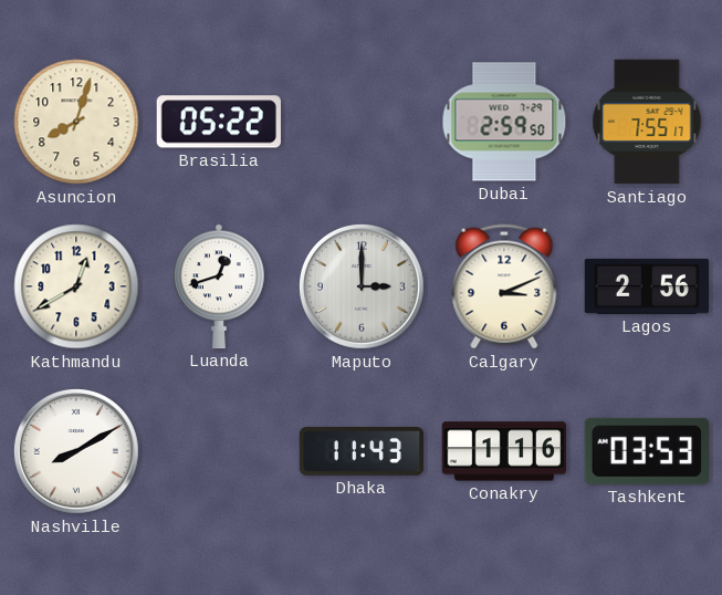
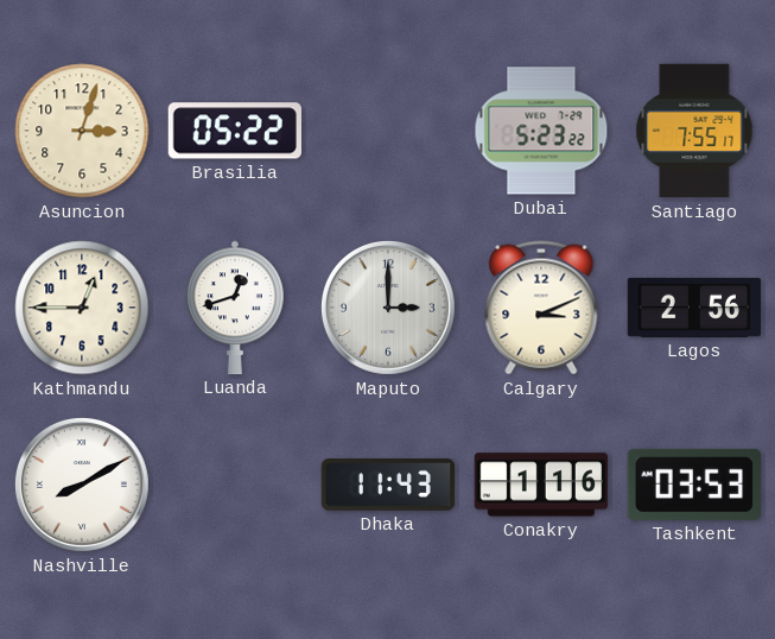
Asuncion: 8:03 -> 3:03
Dubai: 2:59 -> 5:23
Kathmandu: 12:40 -> 12:45
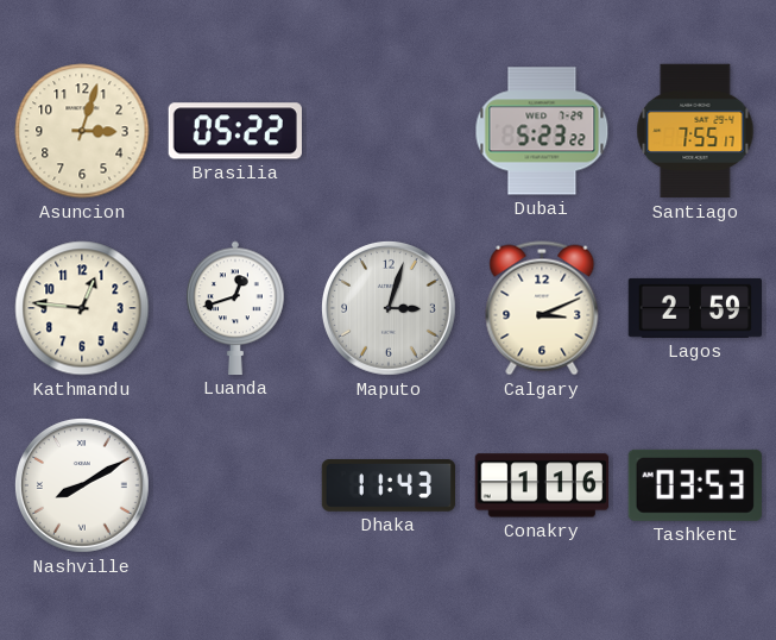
Kathmandu: 12:45 -> 12:46
Maputo: 3:00 -> 3:03
Lagos: 2:56 -> 2:59
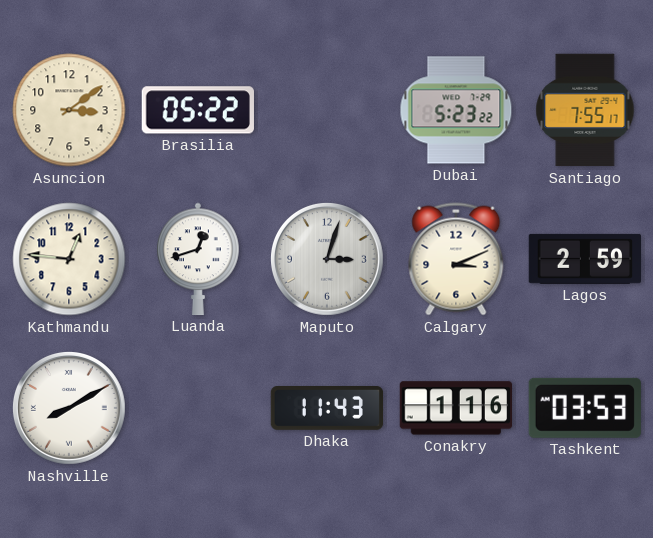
Asuncion: 3:03 -> 3:09
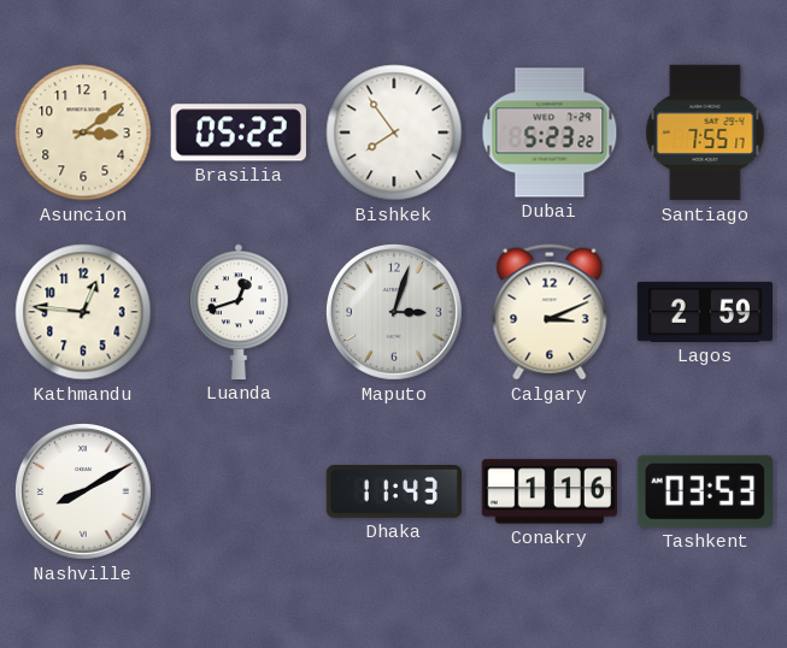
Bishkek: none -> 7:54
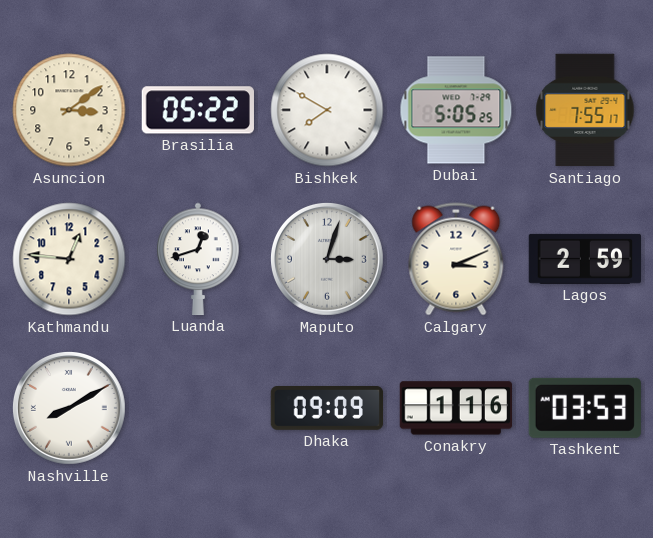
Bishkek: 7:54 -> 7:50
Dubai: 5:23 -> 5:05
Dhaka: 11:43 -> 09:09
